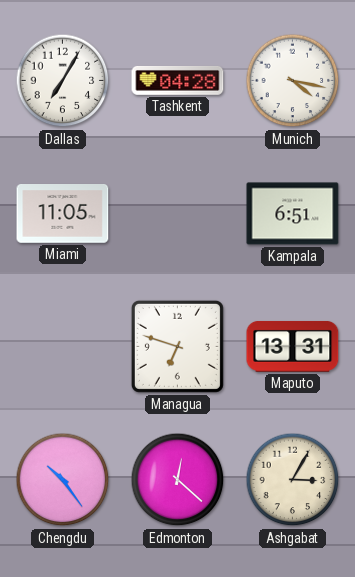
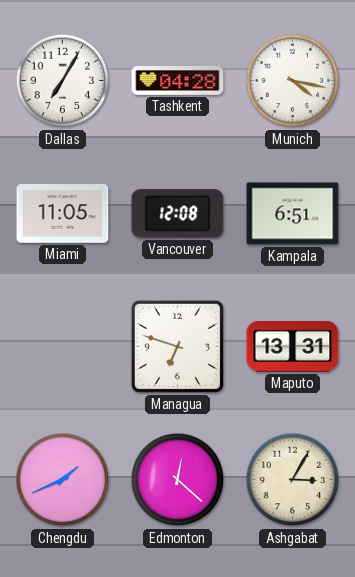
Vancouver: none -> 12:08
Chengdu: 10:24 -> 1:41
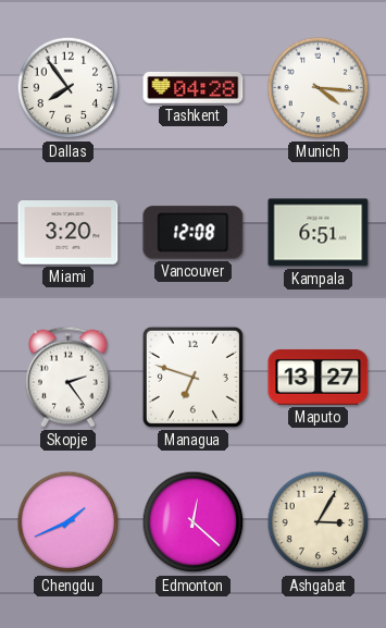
Dallas: 7:05 -> 7:54
Munich: 4:17 -> 4:16
Miami: 11:05 -> 3:20
Skopje: none -> 2:24
Maputo: 13:31 -> 13:27
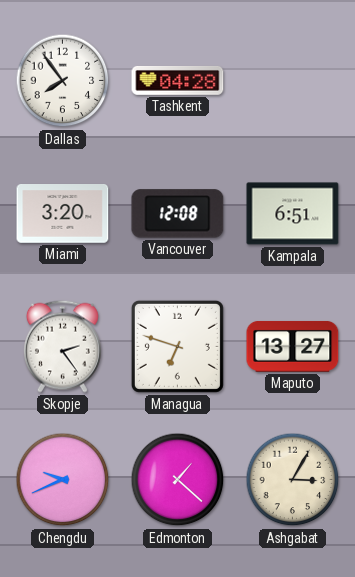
Munich: 4:16 -> none
Chengdu: 1:41 -> 9:41
Edmonton: 12:22 -> 1:22
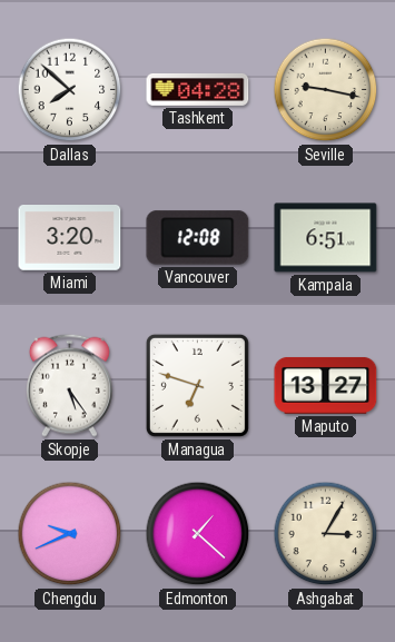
Dallas: 7:54 -> 7:52
Seville: none -> 9:17
Skopje: 2:24 -> 5:24
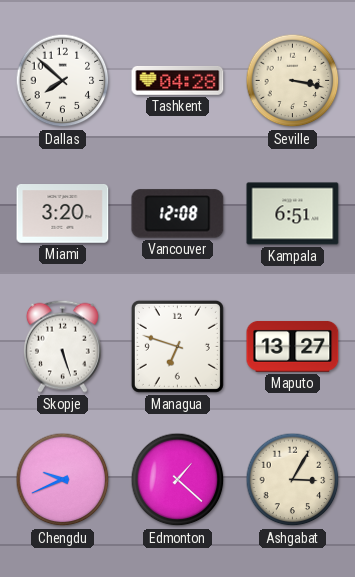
Seville: 9:17 -> 3:17
Skopje: 5:24 -> 5:27
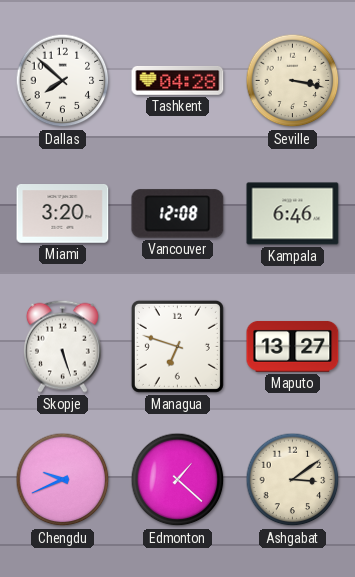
Kampala: 6:51 -> 6:46
Ashgabat: 3:05 -> 3:09
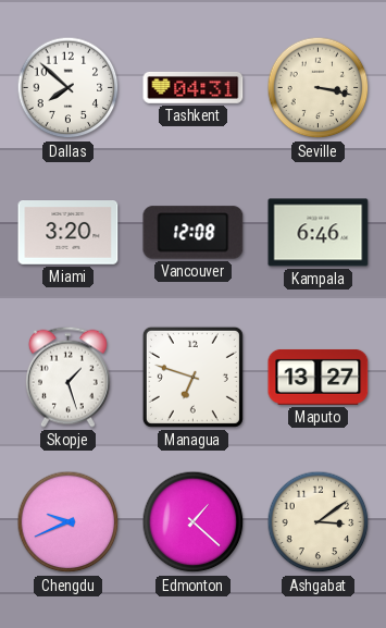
Tashkent: 04:28 -> 04:31
Skopje: 5:27 -> 1:27
